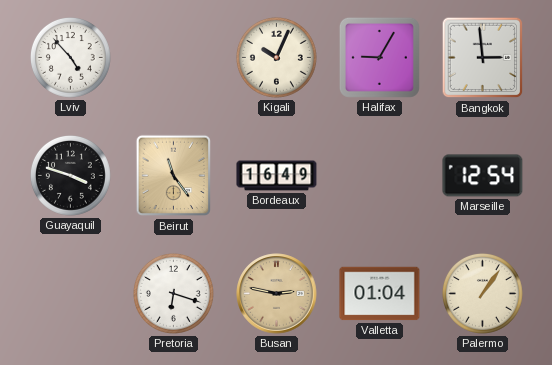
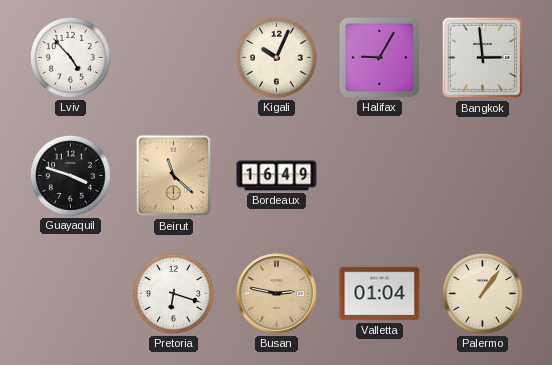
Beirut: 11:24 -> 11:22
Marseille: 12:54 -> none
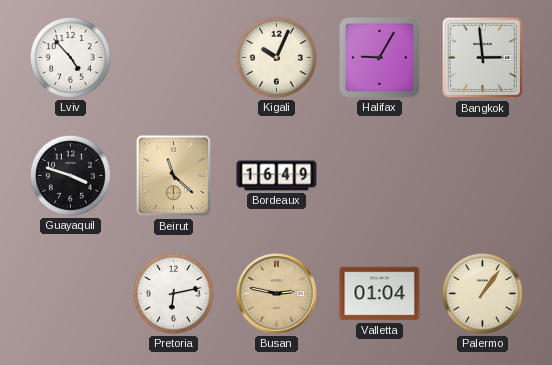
Pretoria: 6:18 -> 6:13
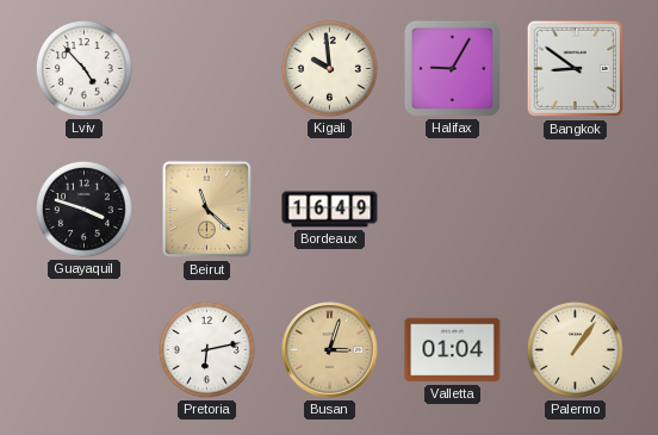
Kigali: 10:04 -> 9:59
Bangkok: 2:59 -> 8:51
Busan: 2:47 -> 3:03
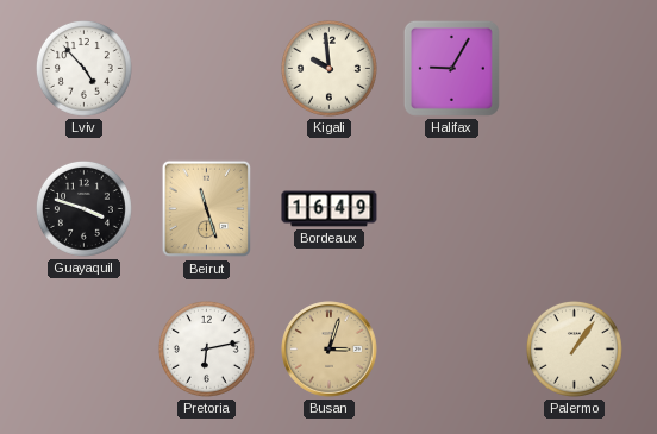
Bangkok: 8:51 -> none
Beirut: 11:22 -> 11:27
Valletta: 01:04 -> none
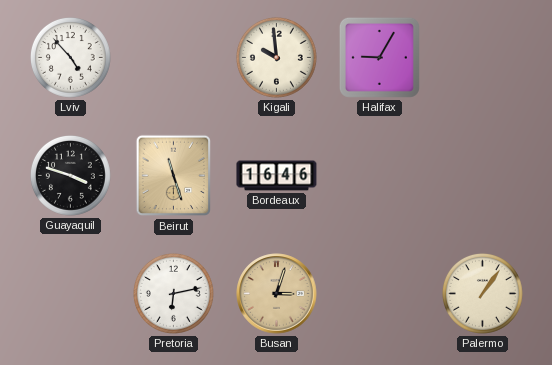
Bordeaux: 16:49 -> 16:46
